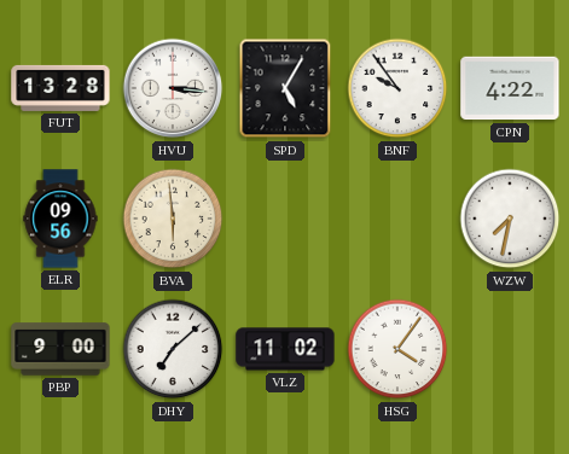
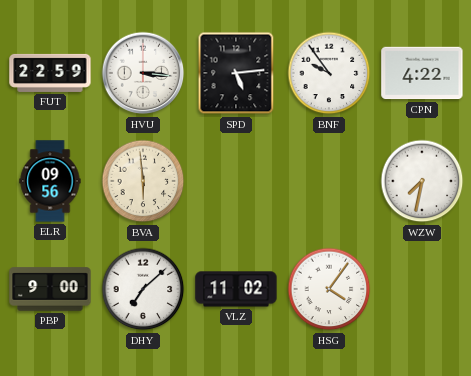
FUT: 13:28 -> 22:59
SPD: 5:05 -> 5:14
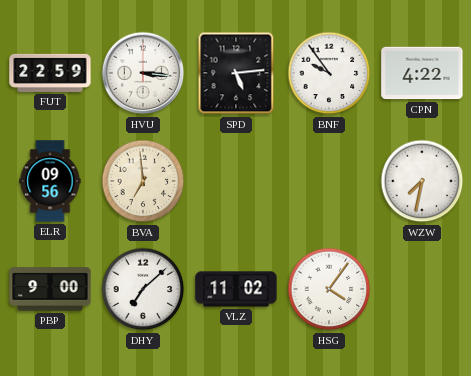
BVA: 5:59 -> 6:59
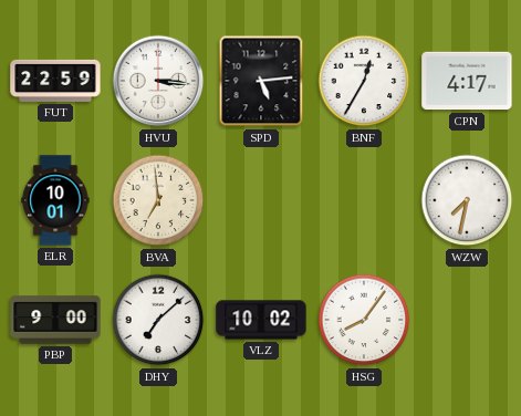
BNF: 9:54 -> 12:35
CPN: 4:22 -> 4:17
ELR: 09:56 -> 10:01
VLZ: 11:02 -> 10:02
HSG: 4:06 -> 8:06
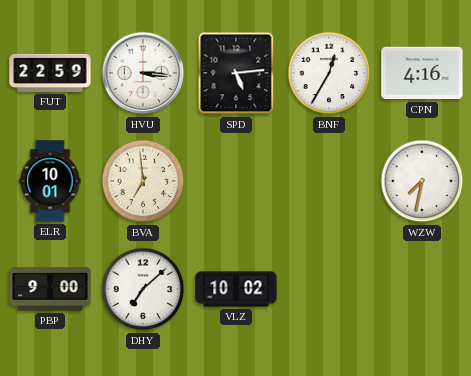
CPN: 4:17 -> 4:16
HSG: 8:06 -> none
